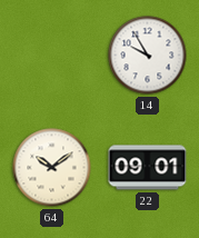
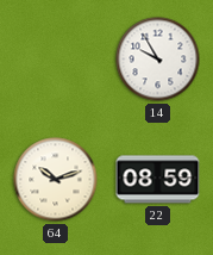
64: 10:09 -> 10:12
22: 09:01 -> 08:59
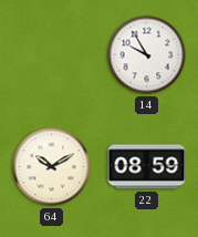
64: 10:12 -> 10:10
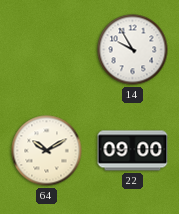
22: 08:59 -> 09:00
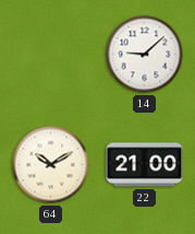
14: 9:55 -> 9:08
22: 09:00 -> 21:00
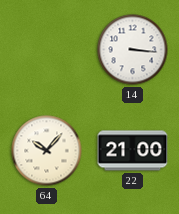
14: 9:08 -> 3:16
64: 10:10 -> 10:07
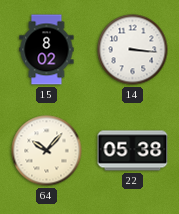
15: none -> 8:02
22: 21:00 -> 05:38
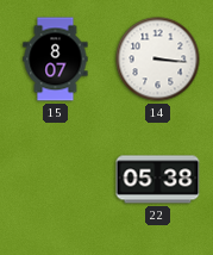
15: 8:02 -> 8:07
64: 10:07 -> none
